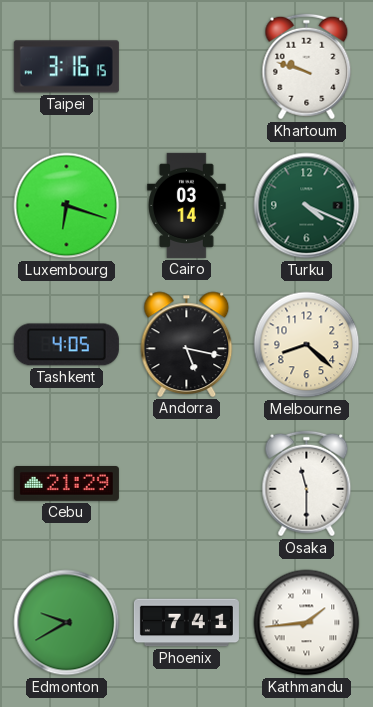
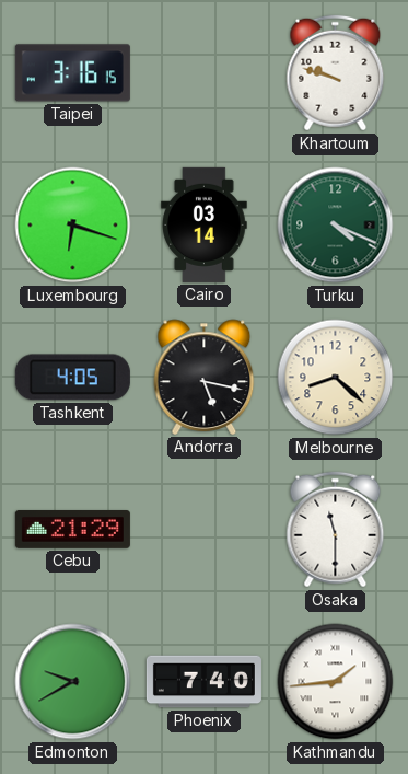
Phoenix: 7:41 -> 7:40
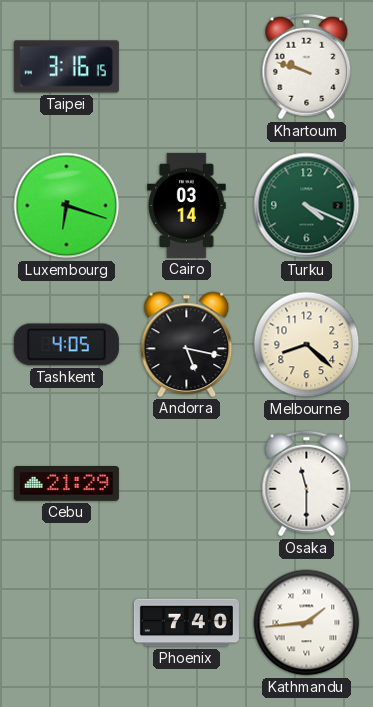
Edmonton: 9:40 -> none
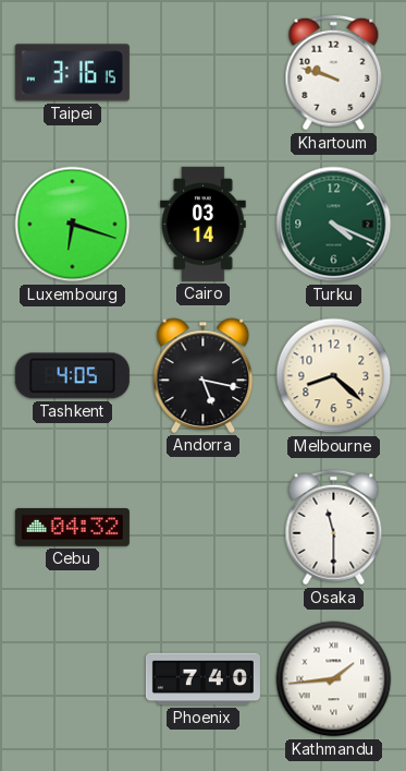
Cebu: 21:29 -> 04:32
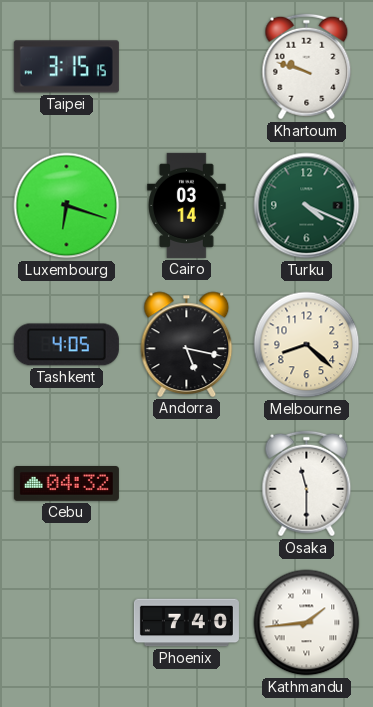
Taipei: 3:16 -> 3:15
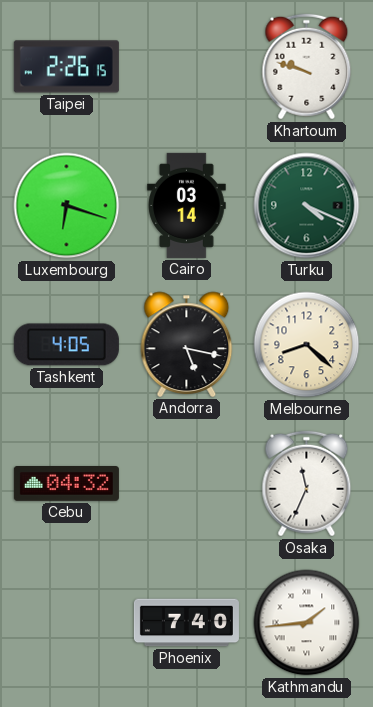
Taipei: 3:15 -> 2:26
Osaka: 11:30 -> 11:34
